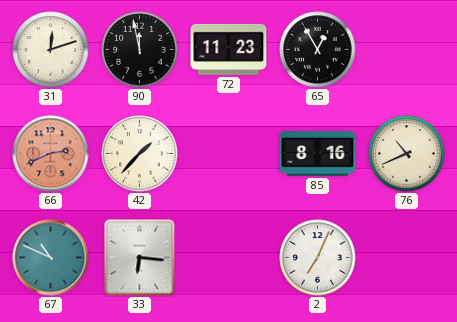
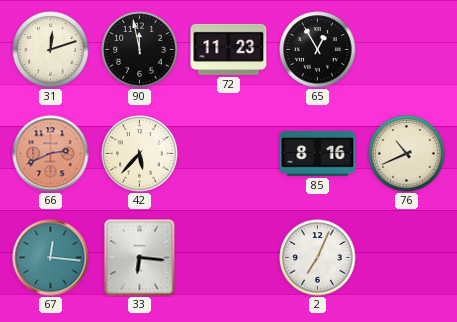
42: 1:37 -> 5:37
67: 10:49 -> 12:16
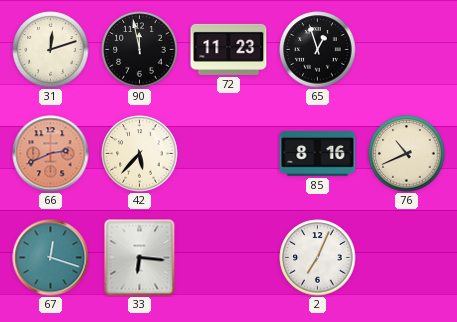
65: 12:55 -> 12:57
67: 12:16 -> 12:18
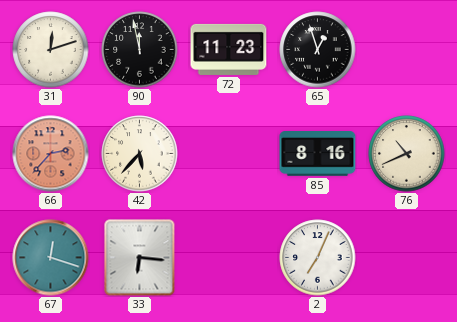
66: 2:41 -> 2:37
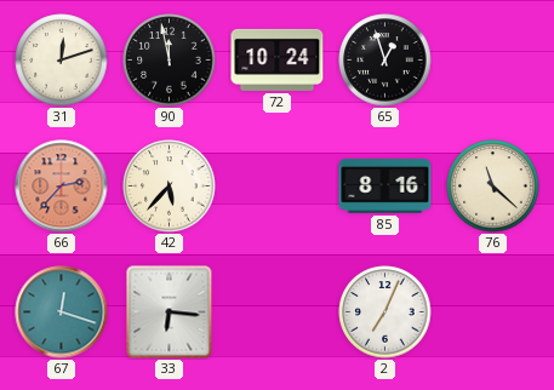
72: 11:23 -> 10:24
76: 10:41 -> 11:22
